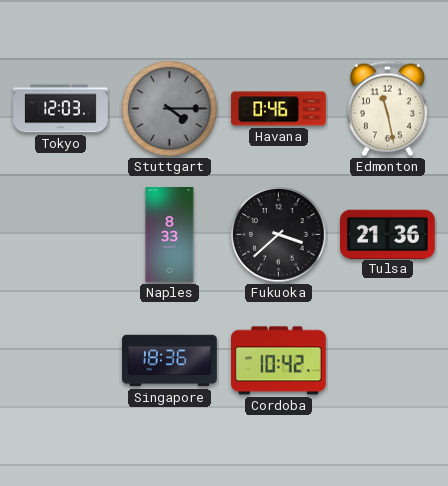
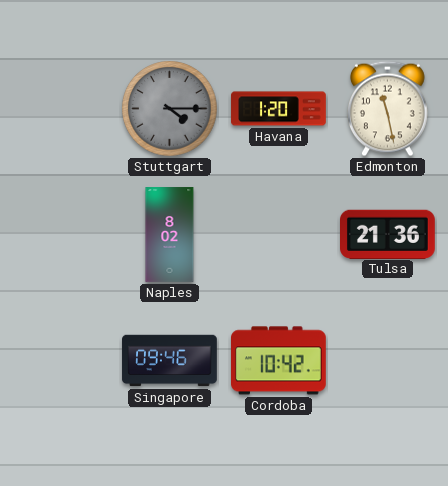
Tokyo: 12:03 -> none
Havana: 0:46 -> 1:20
Naples: 8:33 -> 8:02
Fukuoka: 3:38 -> none
Singapore: 18:36 -> 09:46
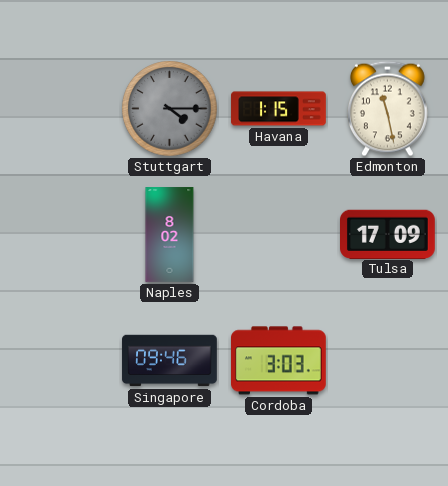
Havana: 1:20 -> 1:15
Tulsa: 21:36 -> 17:09
Cordoba: 10:42 -> 3:03
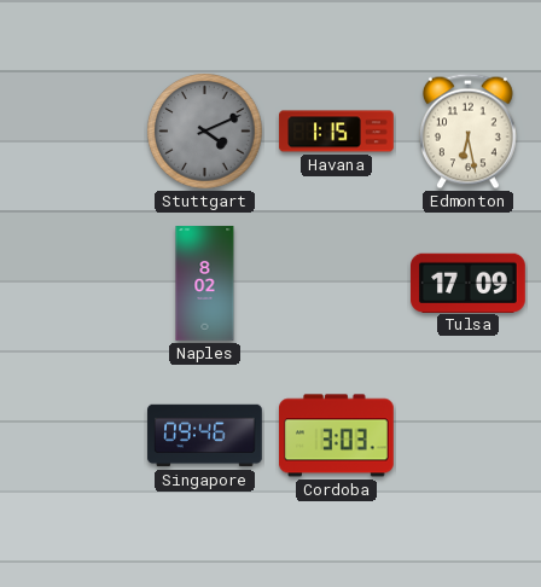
Stuttgart: 4:15 -> 4:11
Edmonton: 11:28 -> 6:28
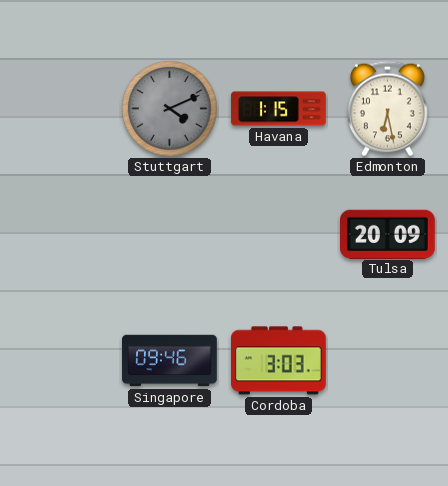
Naples: 8:02 -> none
Tulsa: 17:09 -> 20:09
